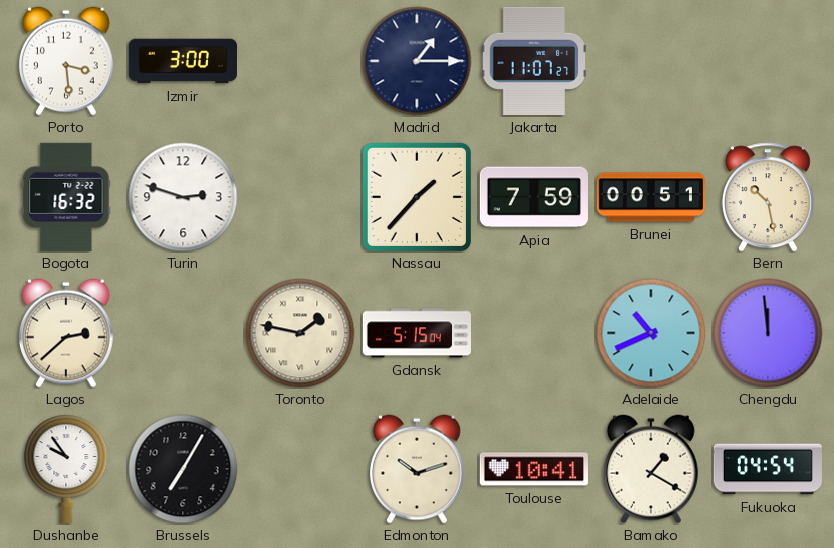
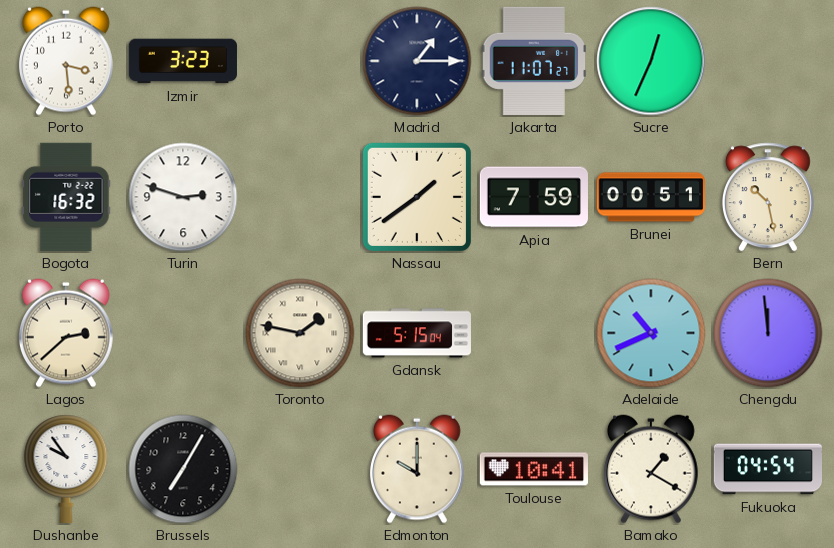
Izmir: 3:00 -> 3:23
Sucre: none -> 12:34
Nassau: 1:37 -> 1:39
Edmonton: 10:12 -> 10:00
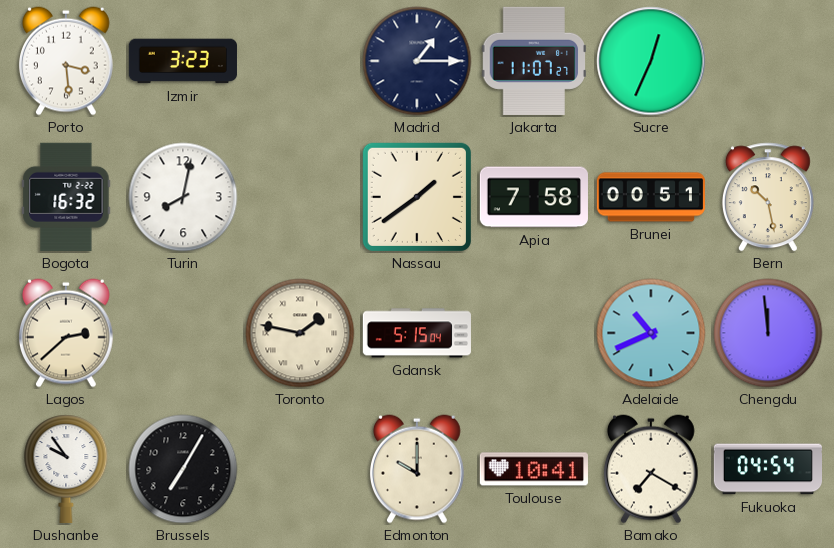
Turin: 2:48 -> 8:02
Apia: 7:59 -> 7:58
Bamako: 1:20 -> 7:20
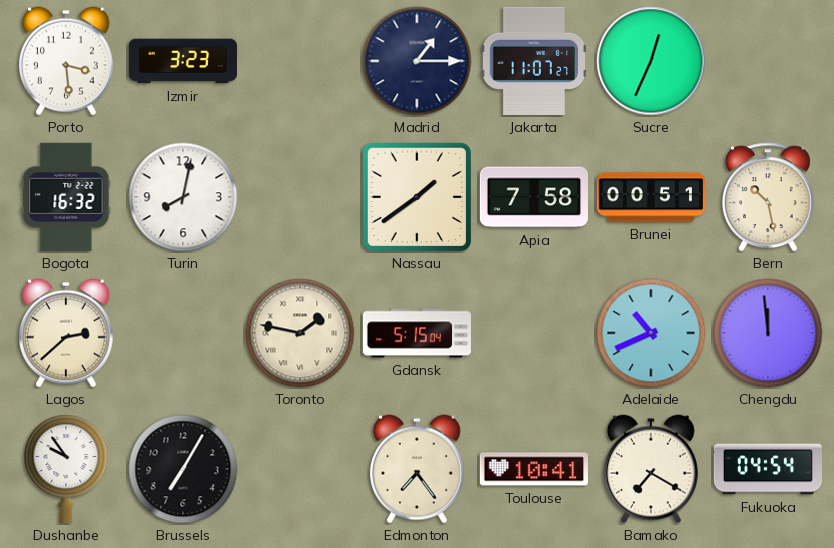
Edmonton: 10:00 -> 7:24
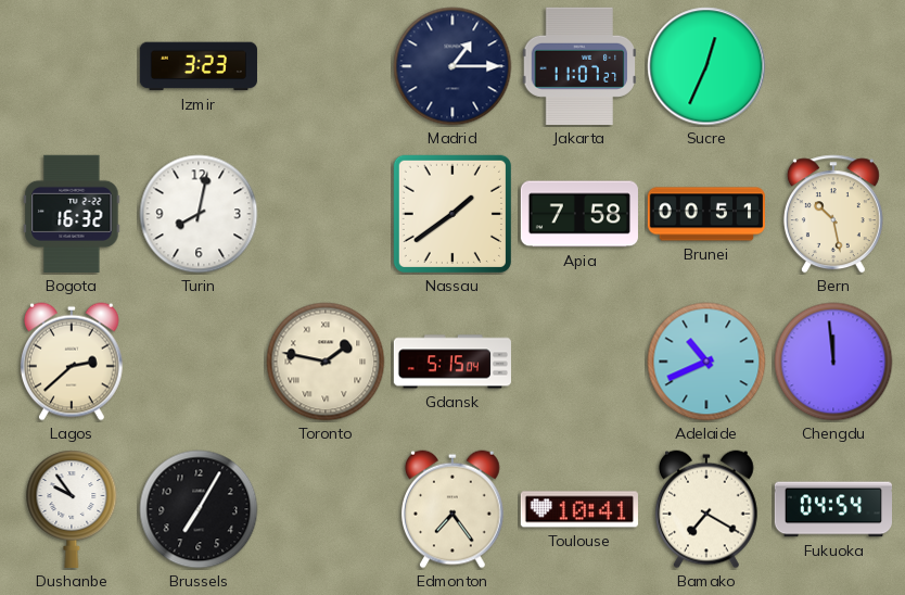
Porto: 3:29 -> none
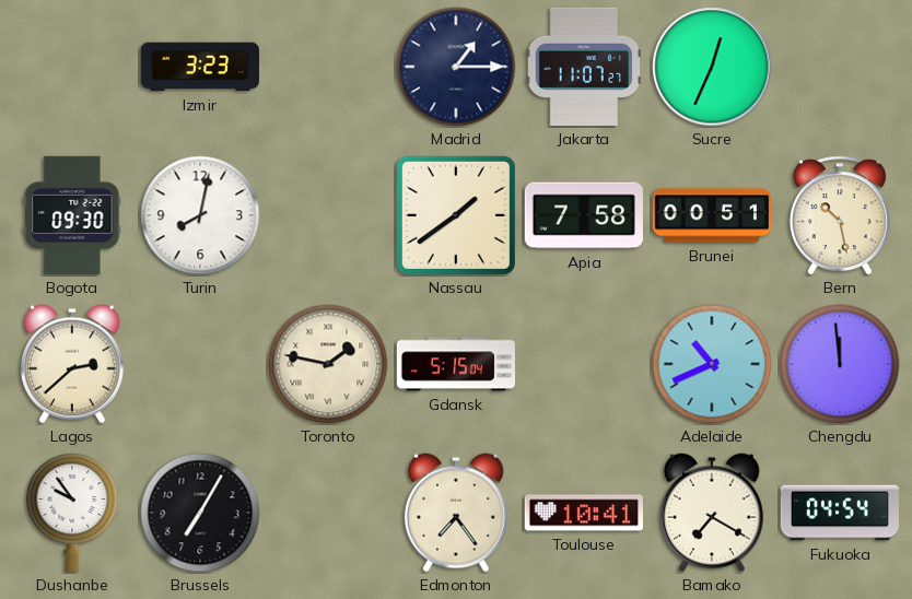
Bogota: 16:32 -> 09:30
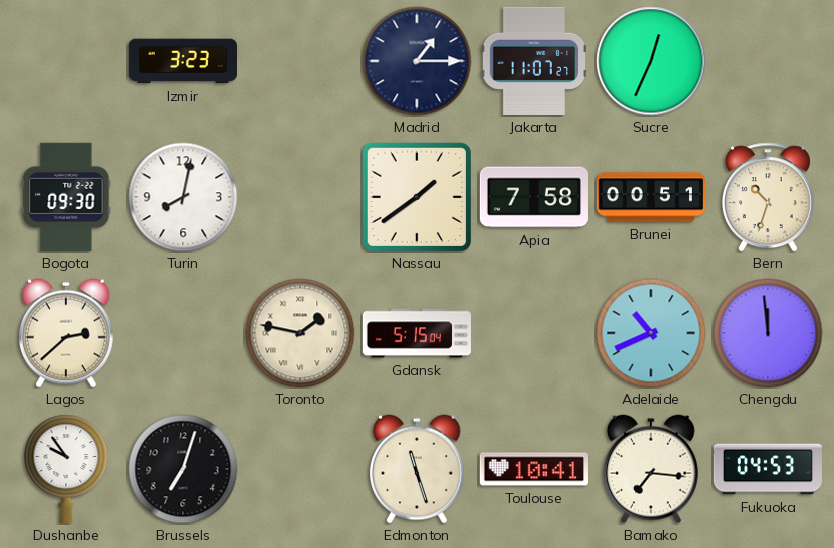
Bern: 10:28 -> 10:33
Brussels: 7:05 -> 7:03
Edmonton: 7:24 -> 11:27
Bamako: 7:20 -> 7:16
Fukuoka: 04:54 -> 04:53
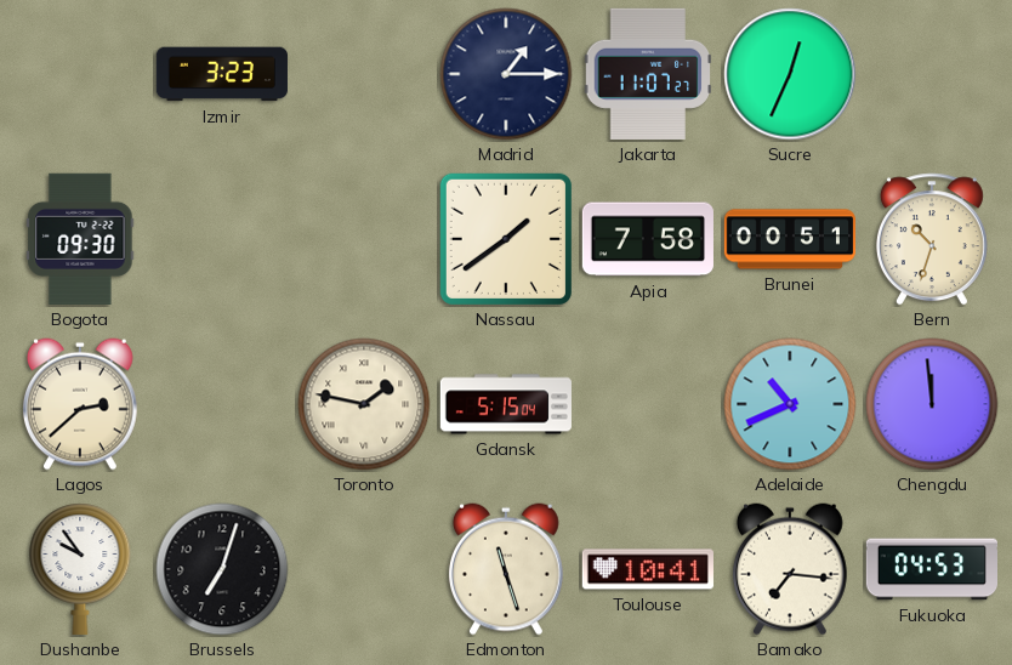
Turin: 8:02 -> none
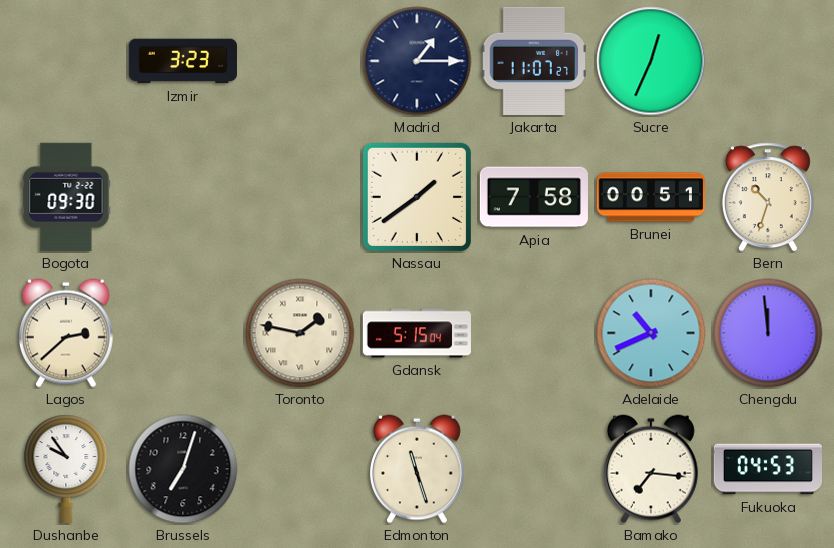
Toulouse: 10:41 -> none
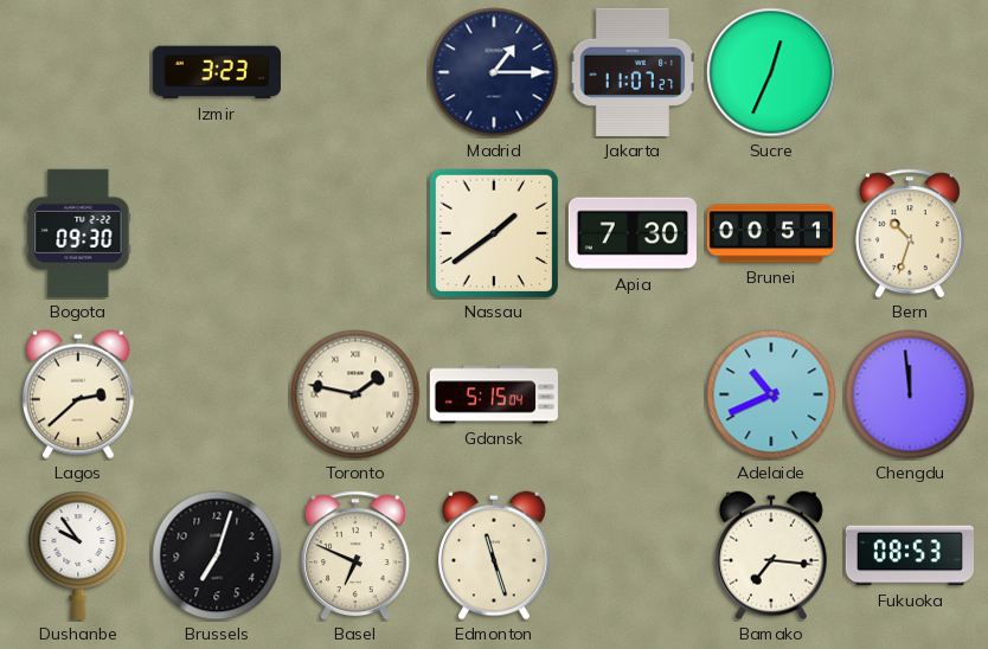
Apia: 7:58 -> 7:30
Basel: none -> 6:49
Fukuoka: 04:53 -> 08:53
